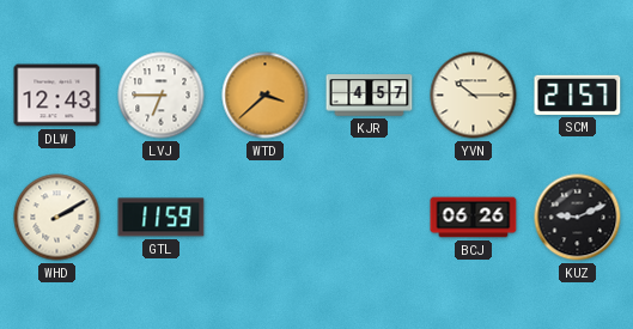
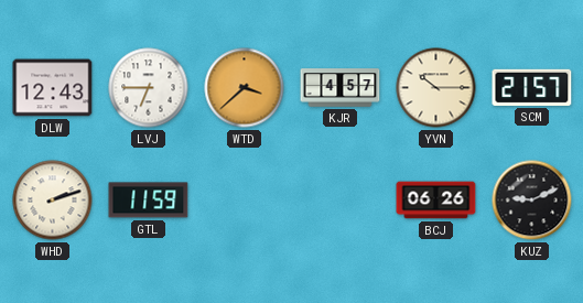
WHD: 2:10 -> 2:12
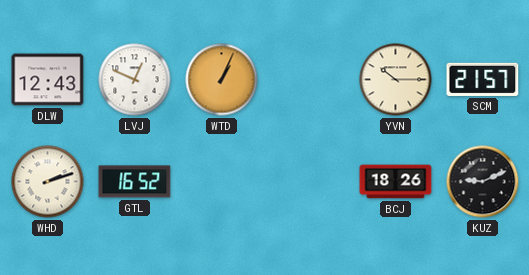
LVJ: 6:45 -> 12:49
WTD: 3:38 -> 1:04
KJR: 4:57 -> none
GTL: 11:59 -> 16:52
BCJ: 06:26 -> 18:26
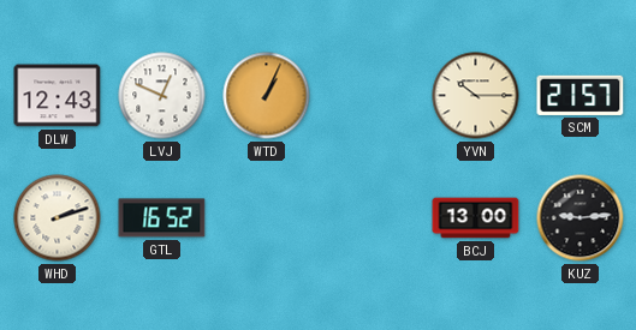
BCJ: 18:26 -> 13:00
KUZ: 9:11 -> 9:14
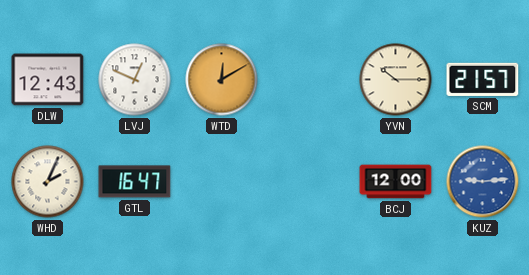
WTD: 1:04 -> 12:10
WHD: 2:12 -> 2:04
GTL: 16:52 -> 16:47
BCJ: 13:00 -> 12:00
KUZ dial: black -> blue
